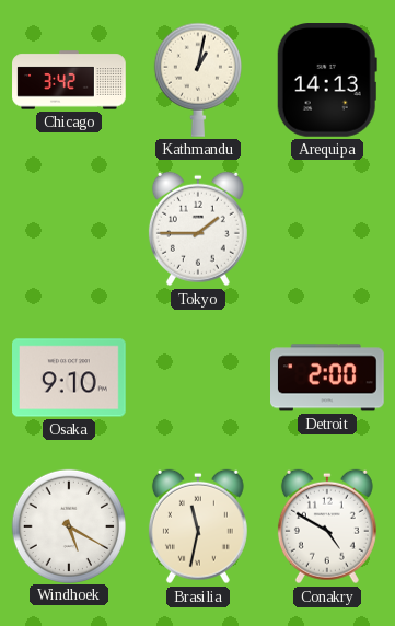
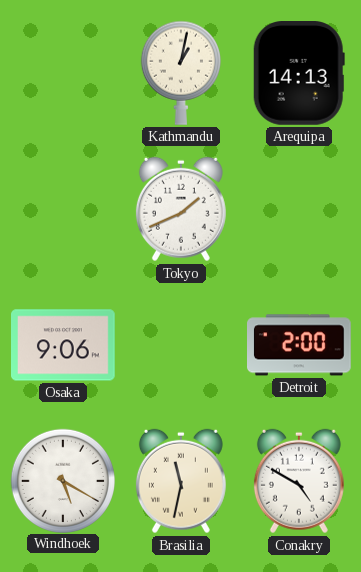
Chicago: 3:42 -> none
Tokyo: 1:45 -> 1:41
Osaka: 9:10 -> 9:06
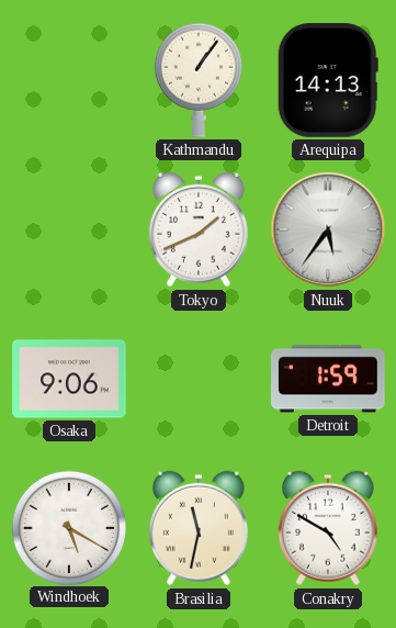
Kathmandu: 1:02 -> 1:06
Nuuk: none -> 5:36
Detroit: 2:00 -> 1:59
